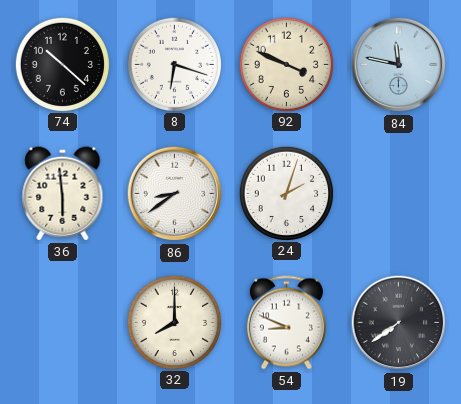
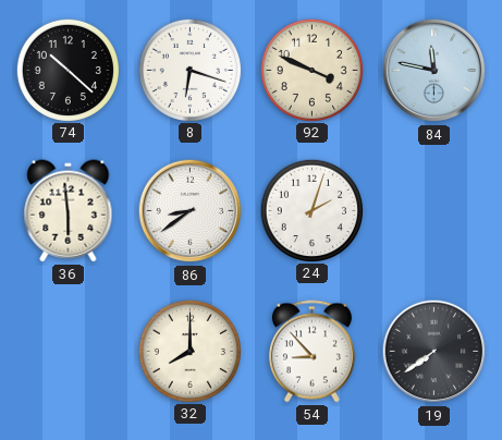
54: 8:49 -> 8:53
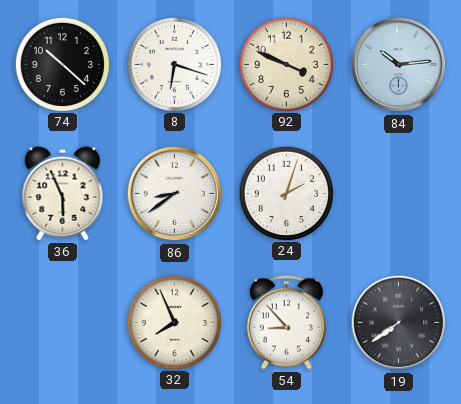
84: 11:47 -> 10:14
36: 5:59 -> 5:56
32: 8:00 -> 7:56
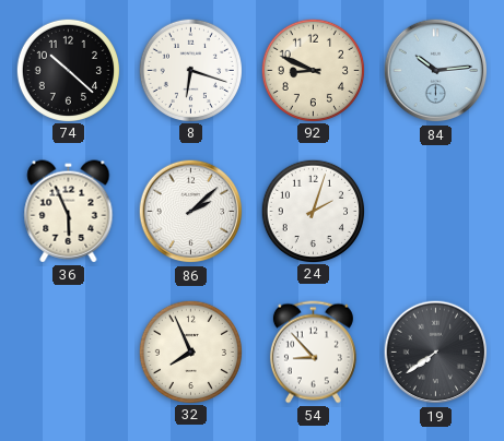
92: 3:49 -> 8:49
86: 8:39 -> 2:08
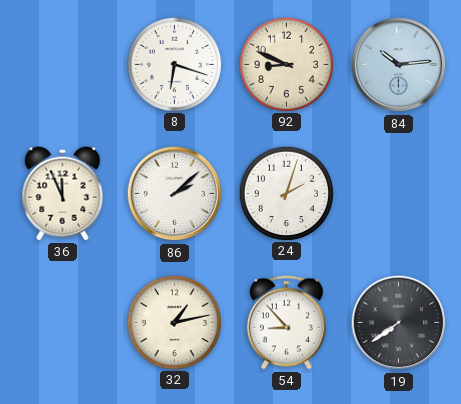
74: 10:22 -> none
36: 5:56 -> 11:56
32: 7:56 -> 1:13
